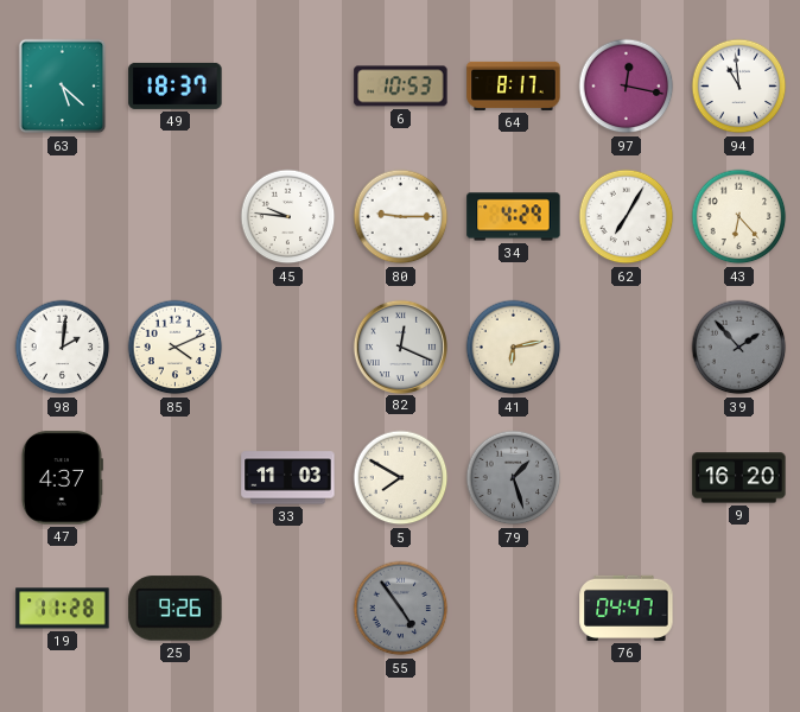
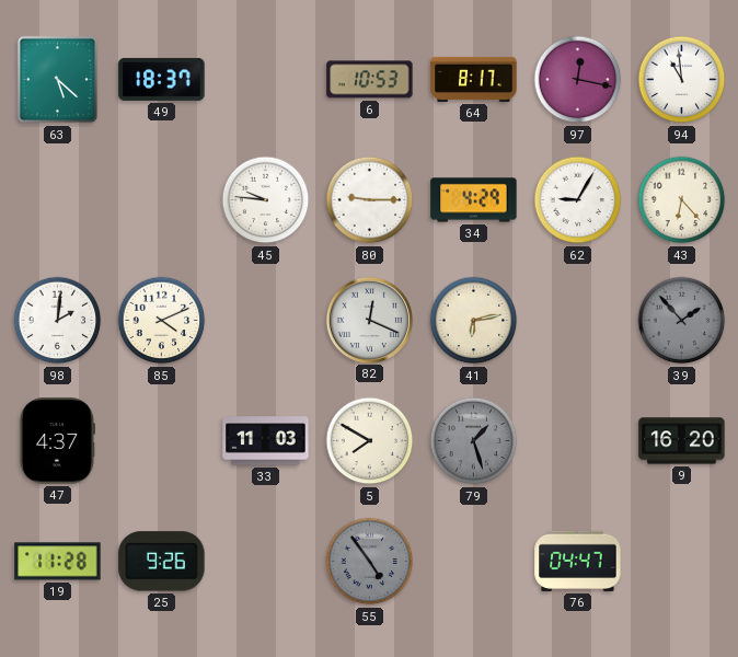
62: 7:05 -> 9:05
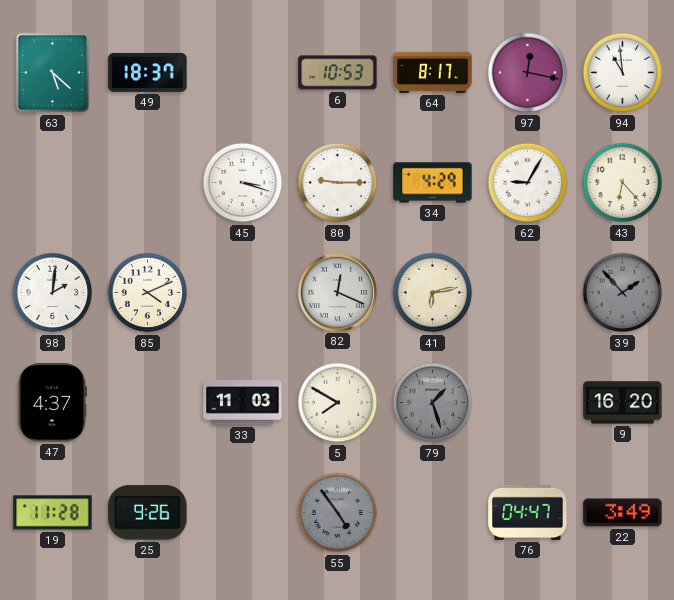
45: 9:46 -> 3:18
22: none -> 3:49
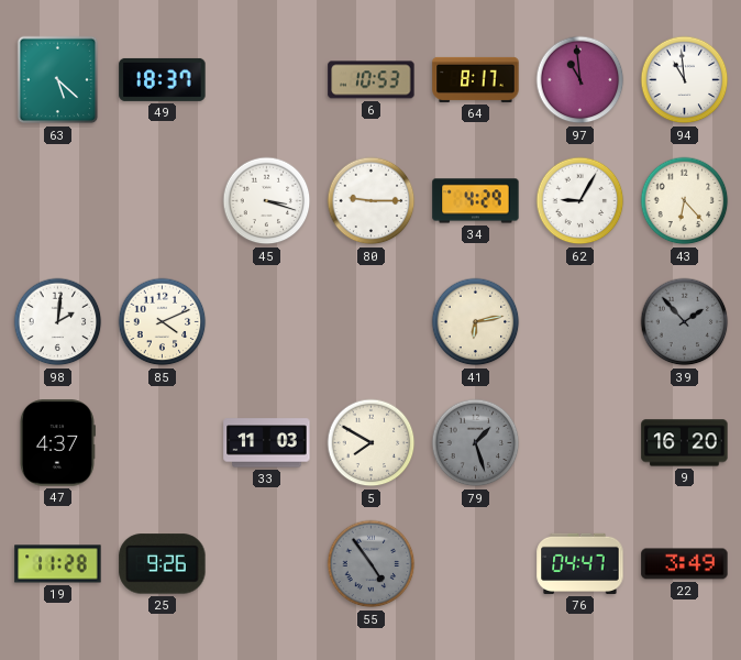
97: 12:17 -> 10:59
82: 12:19 -> none
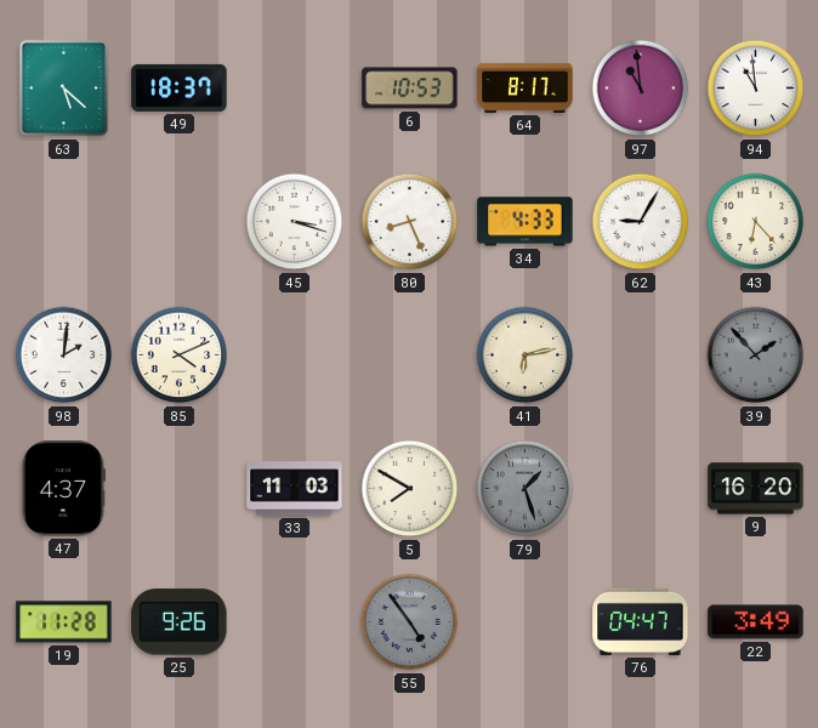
80: 9:15 -> 8:26
34: 4:29 -> 4:33
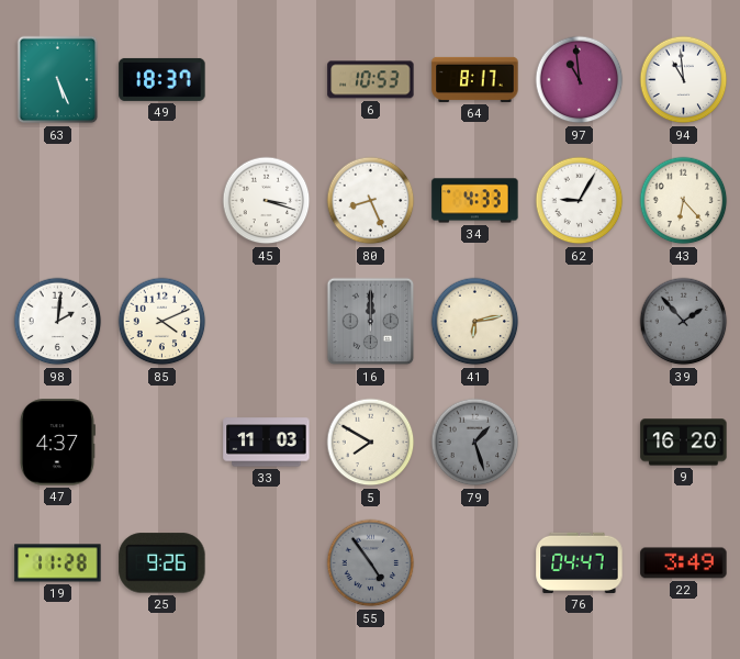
63: 5:22 -> 5:26
16: none -> 12:00
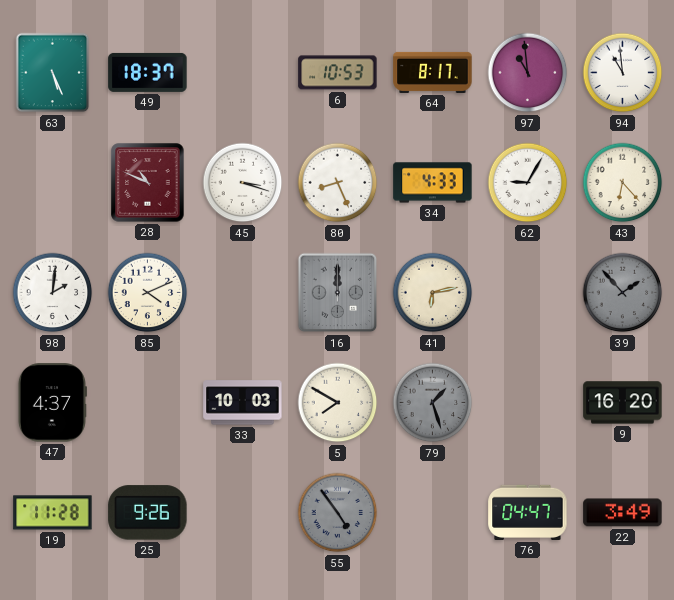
28: none -> 10:49
33: 11:03 -> 10:03
